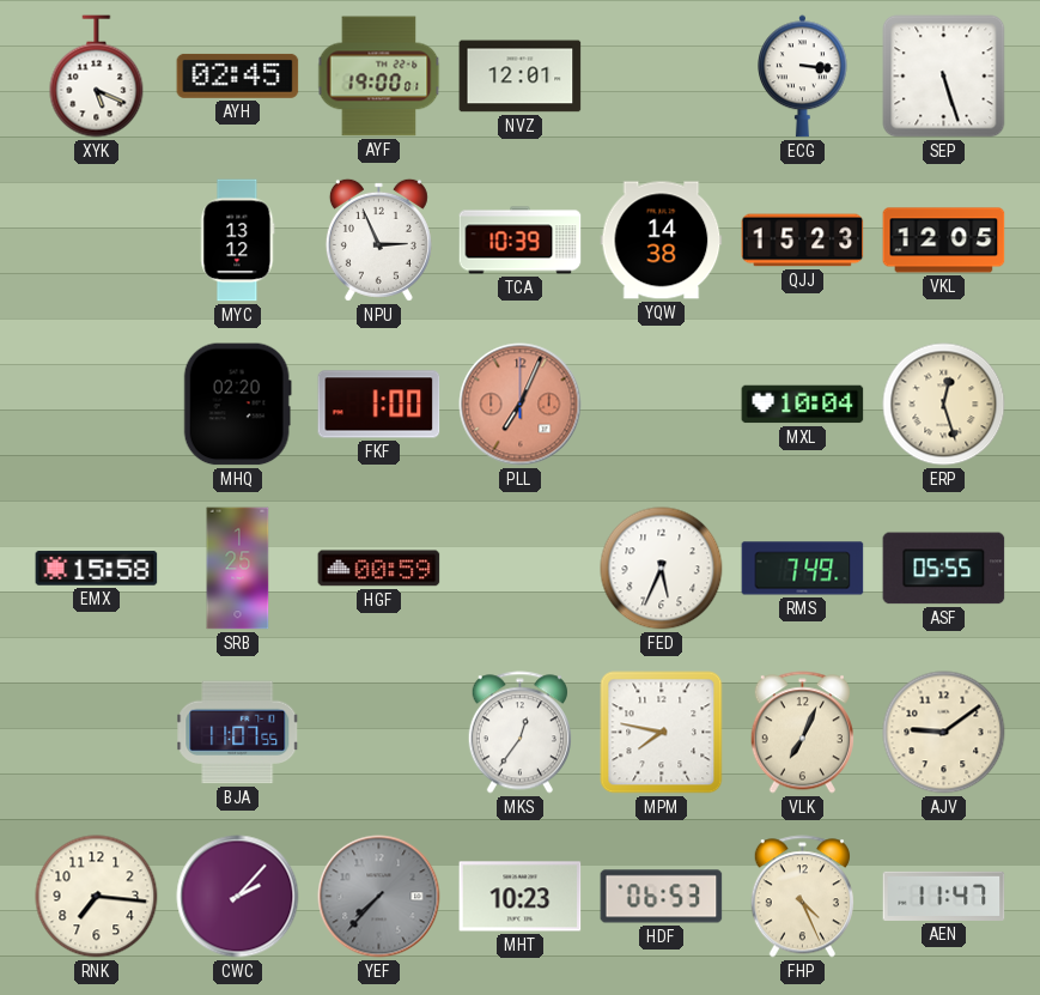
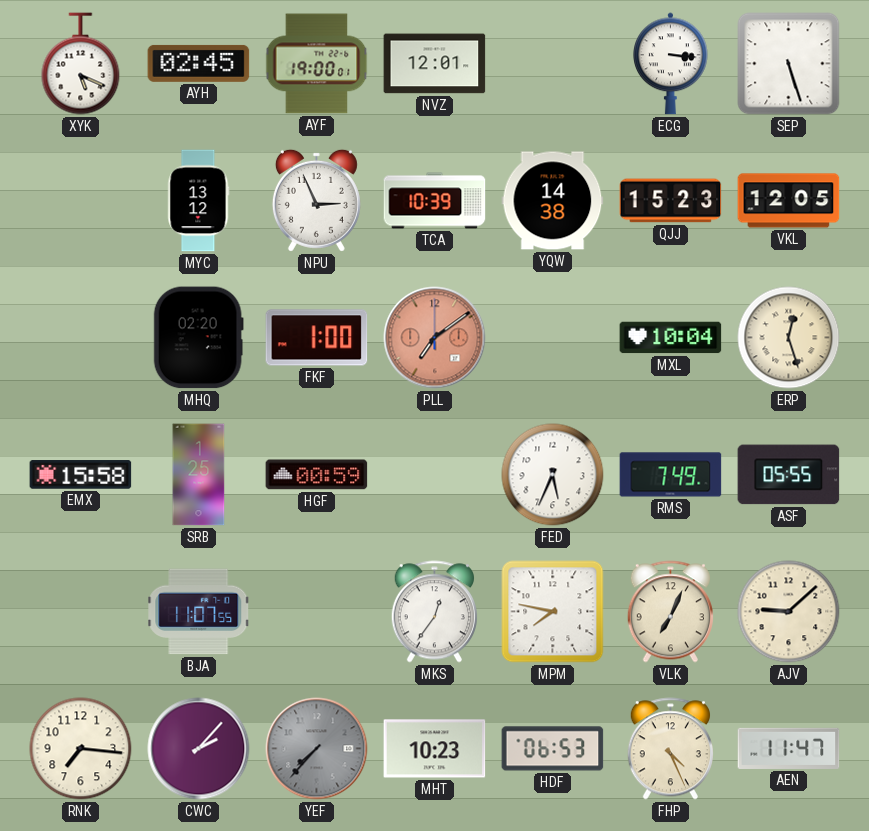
PLL: 7:04 -> 7:09
AJV: 9:09 -> 9:08
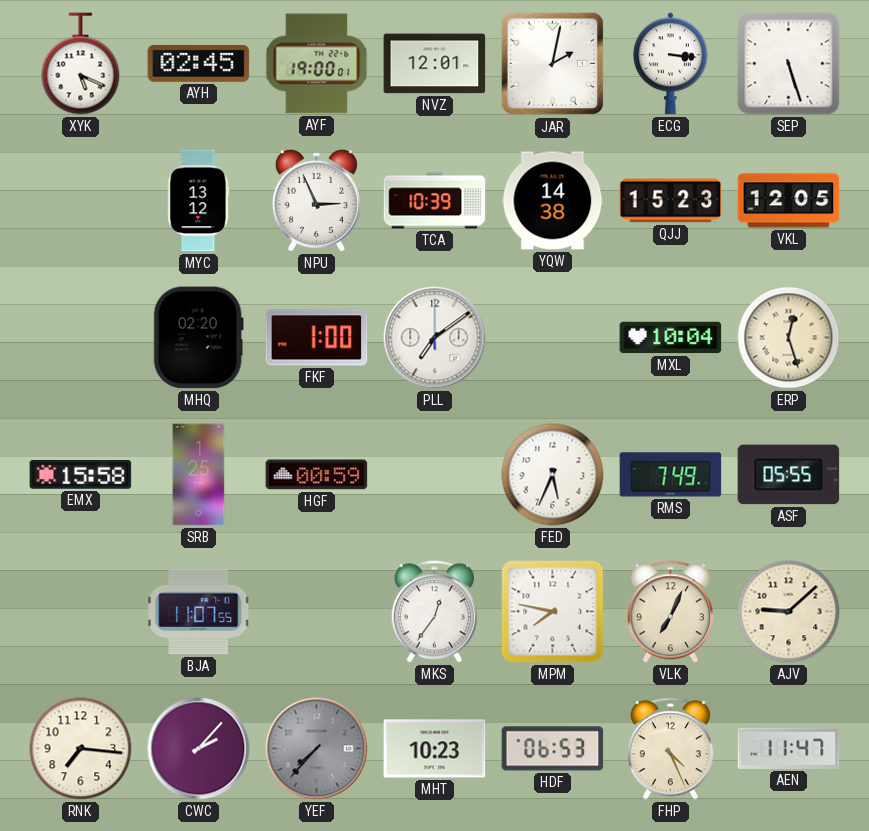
JAR: none -> 2:02
PLL dial: salmon -> white
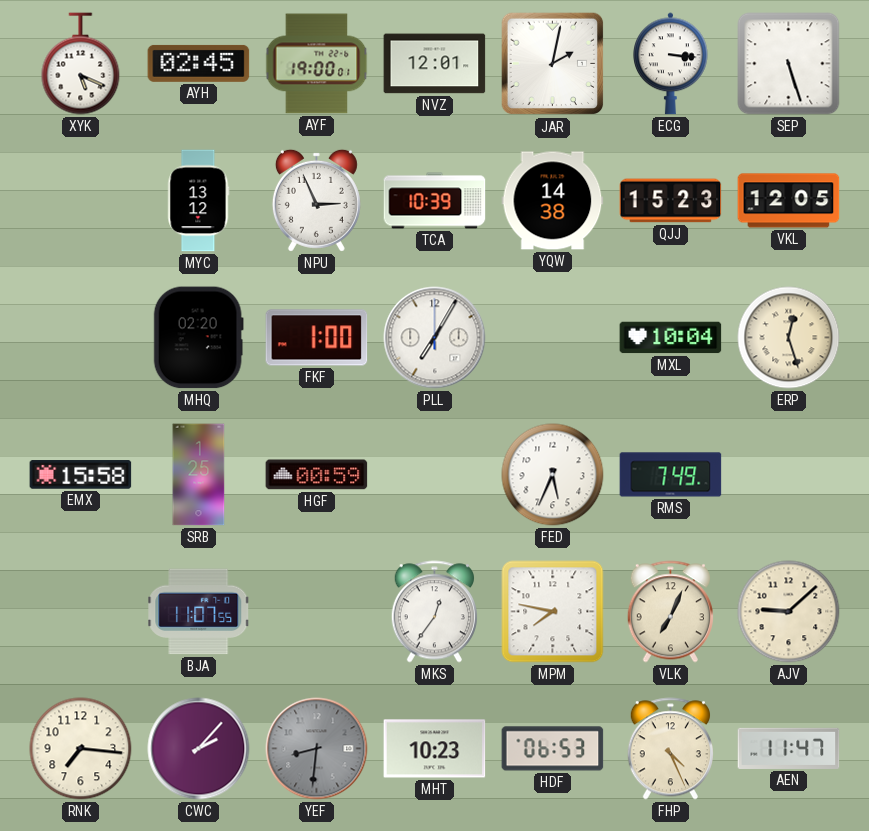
PLL: 7:09 -> 7:05
ASF: 05:55 -> none
YEF: 7:37 -> 8:31
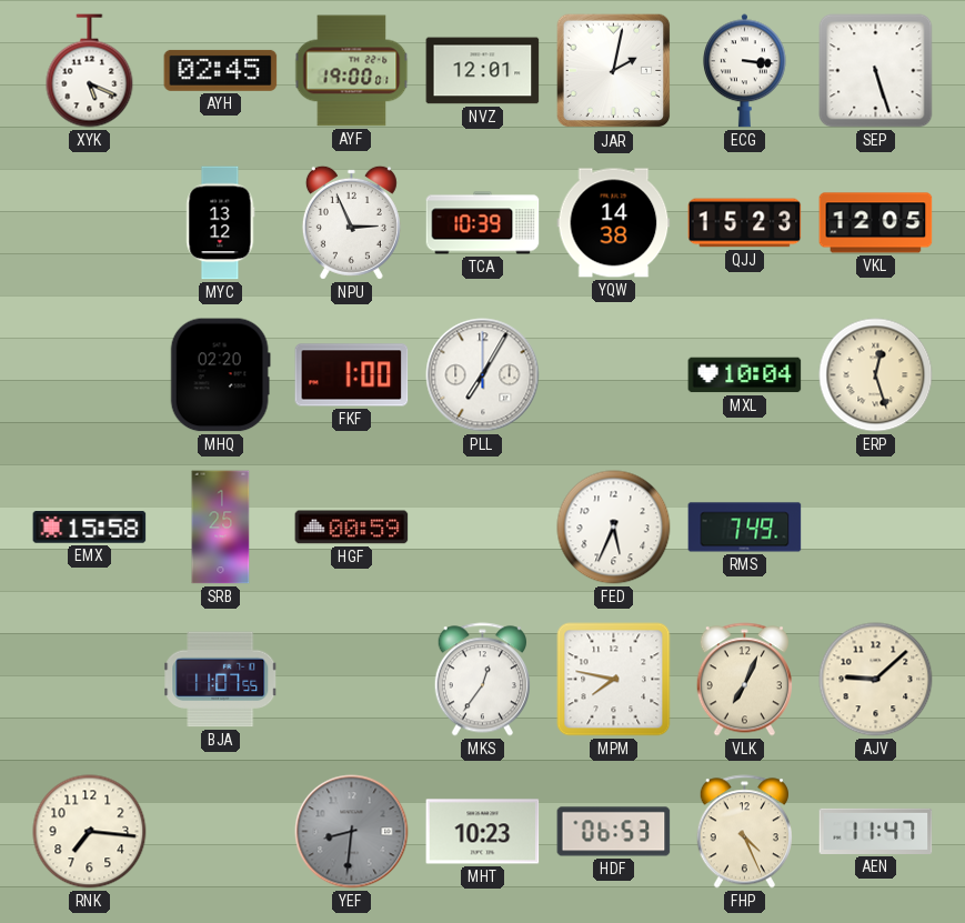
CWC: 2:07 -> none
